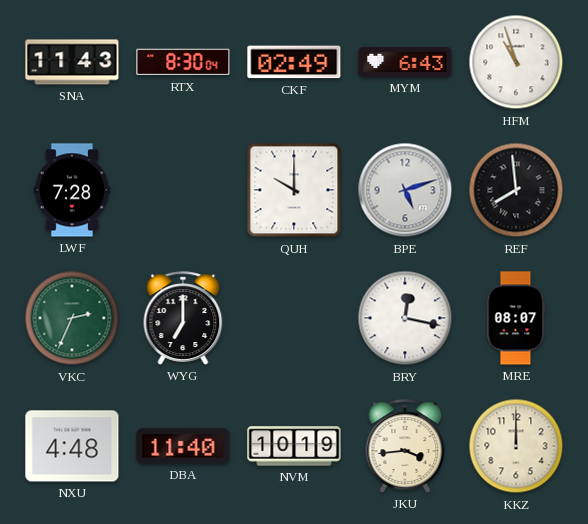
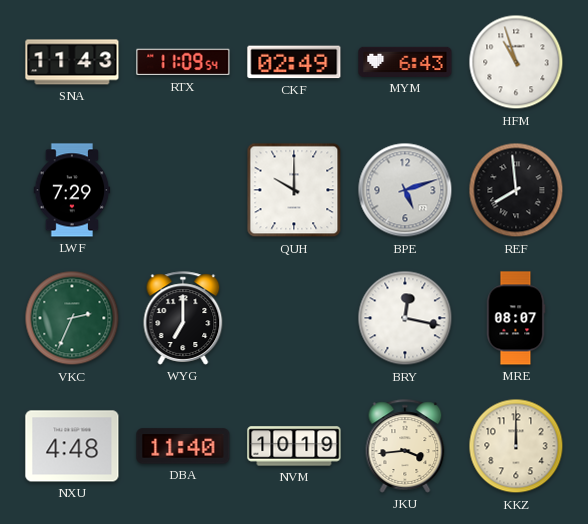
RTX: 8:30 -> 11:09
LWF: 7:28 -> 7:29
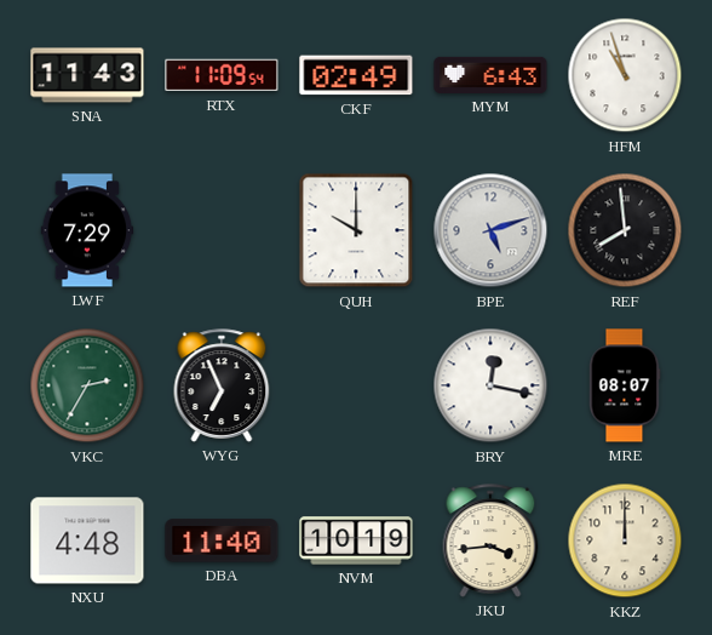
VKC: 2:34 -> 2:35
WYG: 7:00 -> 6:56
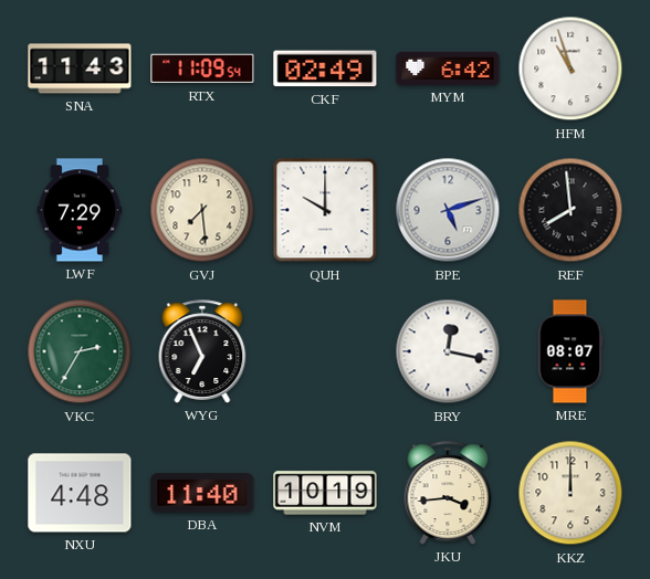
MYM: 6:43 -> 6:42
GVJ: none -> 7:29
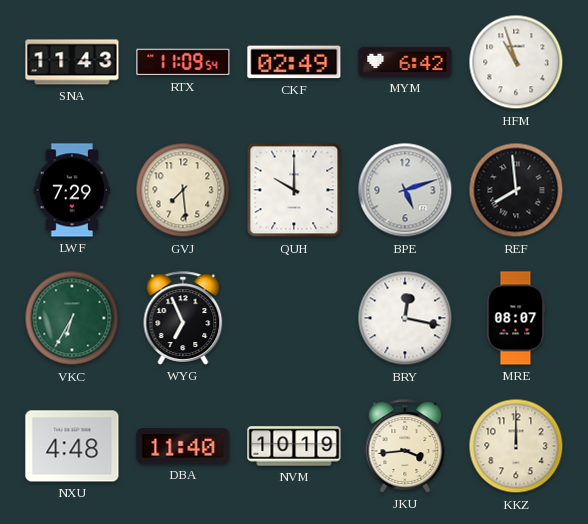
VKC: 2:35 -> 6:35
